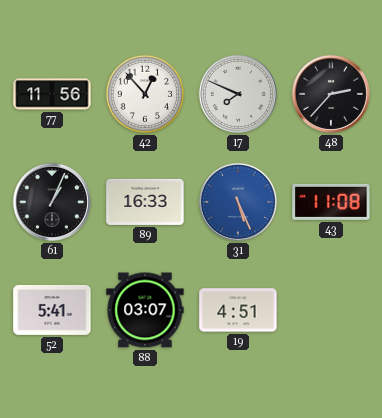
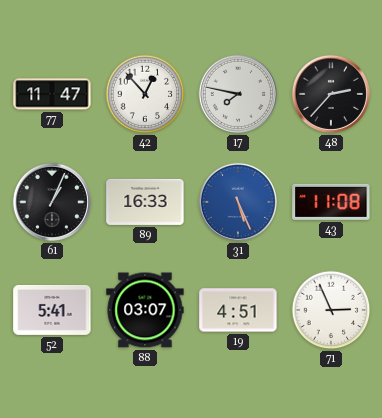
77: 11:56 -> 11:47
17: 7:49 -> 7:47
71: none -> 2:56
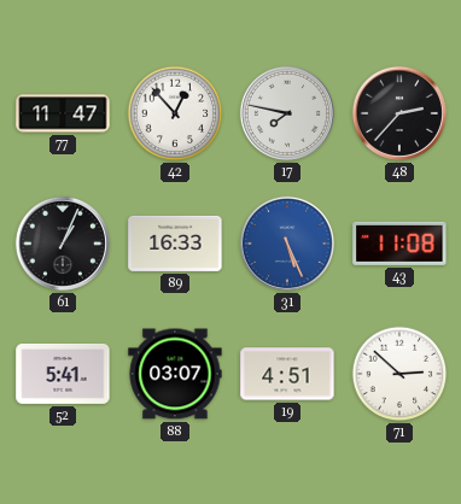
71: 2:56 -> 2:52
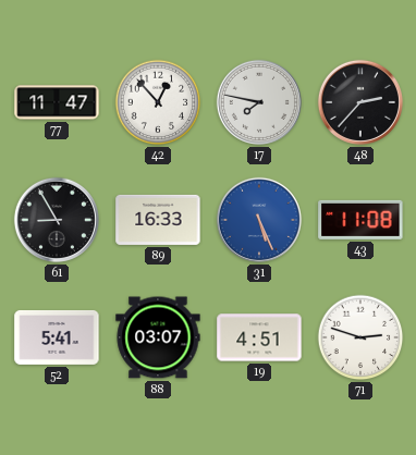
61: 1:04 -> 8:55
71: 2:52 -> 2:48
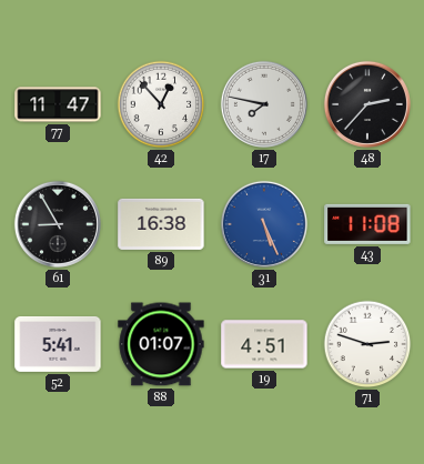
89: 16:33 -> 16:38
88: 03:07 -> 01:07
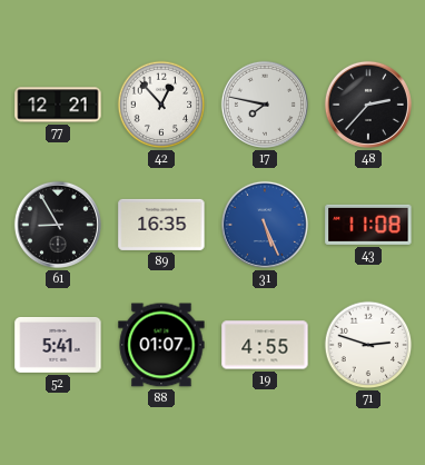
77: 11:47 -> 12:21
89: 16:38 -> 16:35
19: 4:51 -> 4:55
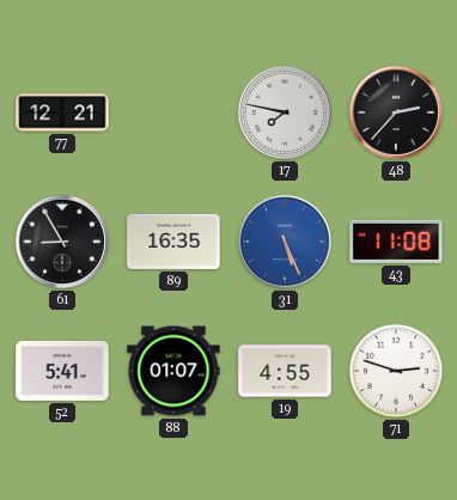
42: 12:53 -> none
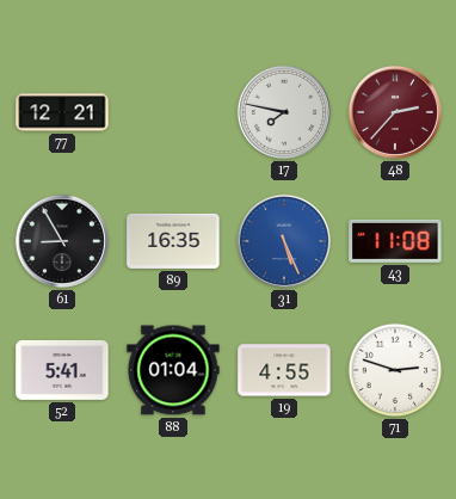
48 dial: black -> burgundy
88: 01:07 -> 01:04
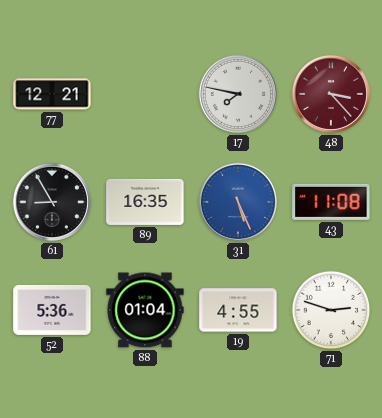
48: 2:37 -> 3:23
52: 5:41 -> 5:36
